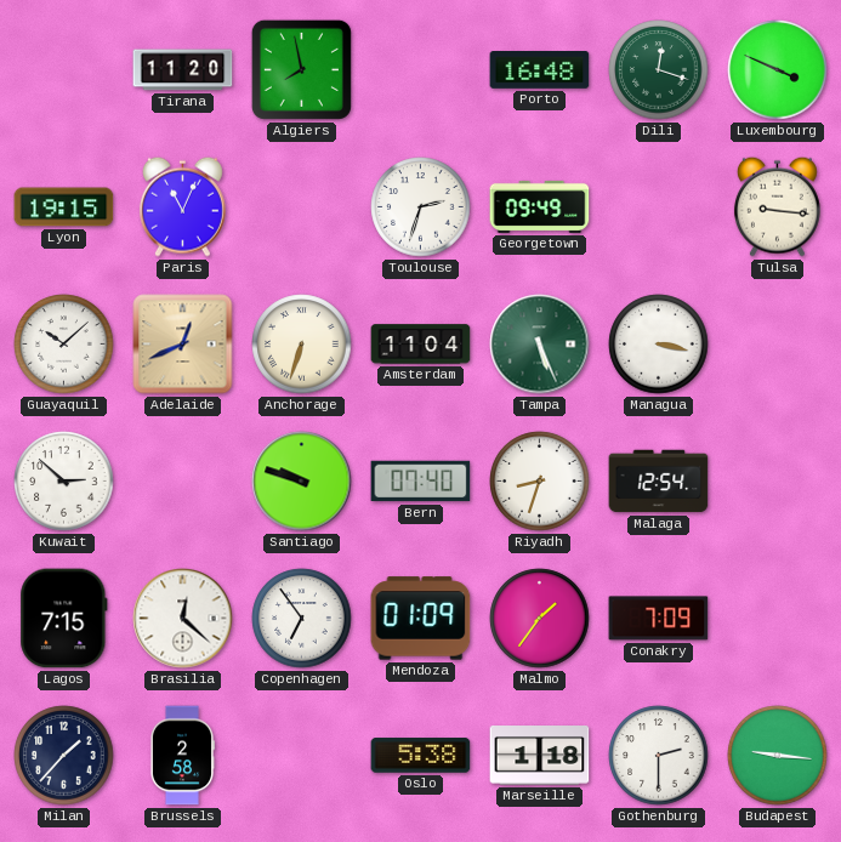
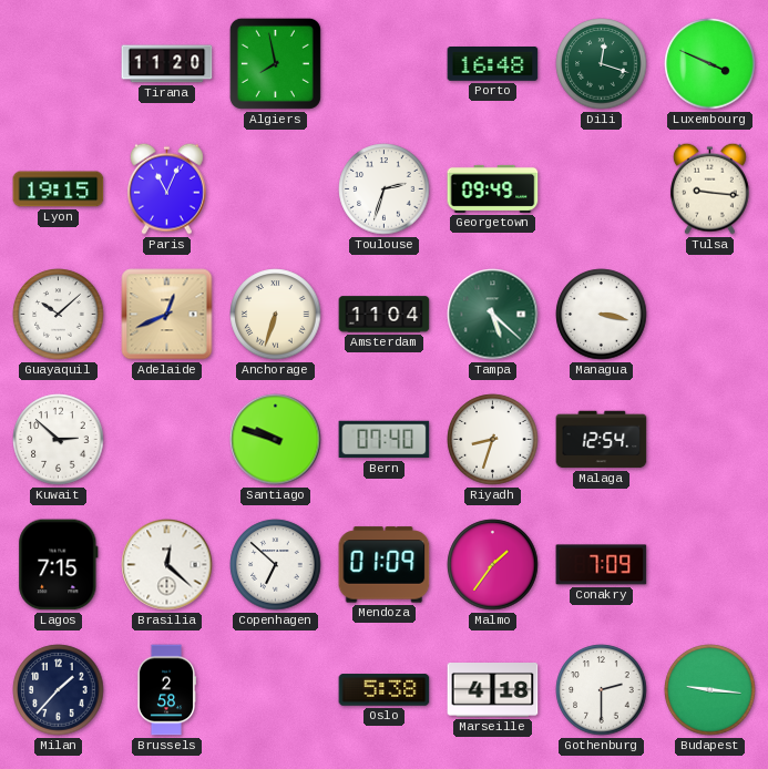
Tampa: 5:26 -> 5:22
Copenhagen: 6:54 -> 6:52
Marseille: 1:18 -> 4:18
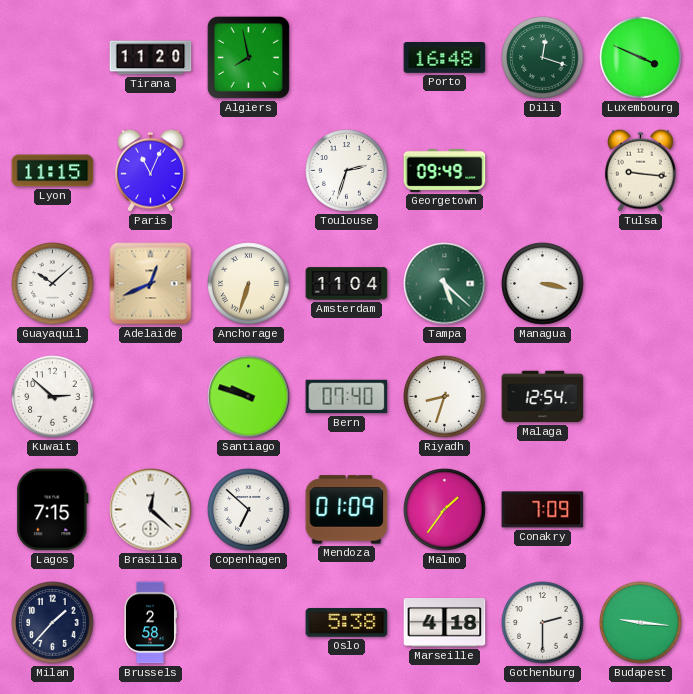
Lyon: 19:15 -> 11:15
